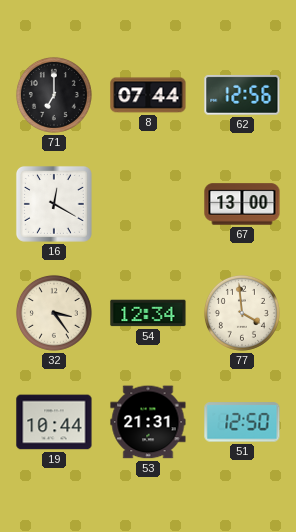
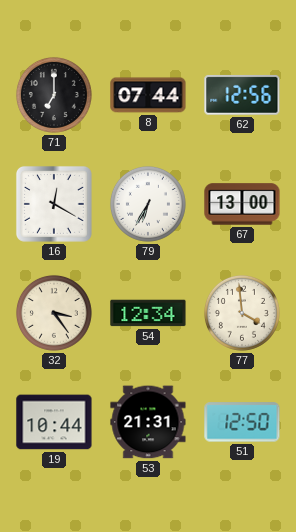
79: none -> 6:35
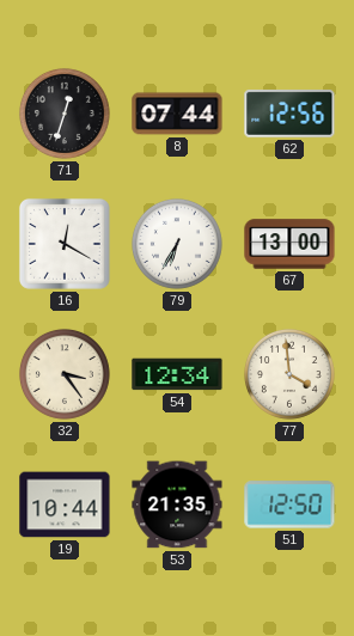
71: 7:00 -> 12:33
53: 21:31 -> 21:35
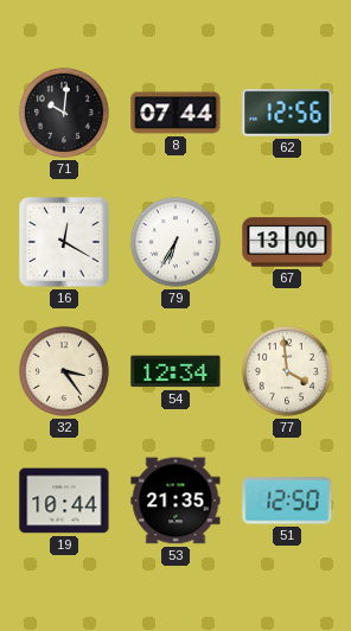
71: 12:33 -> 10:01
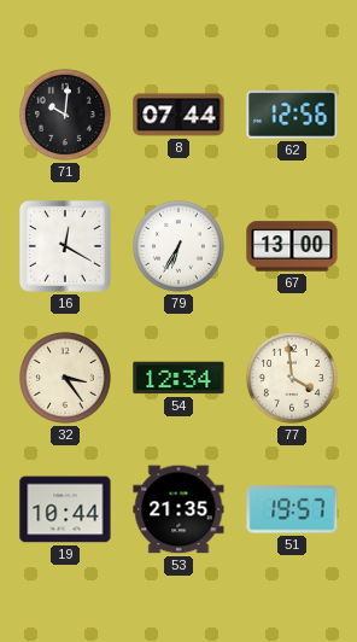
51: 12:50 -> 19:57
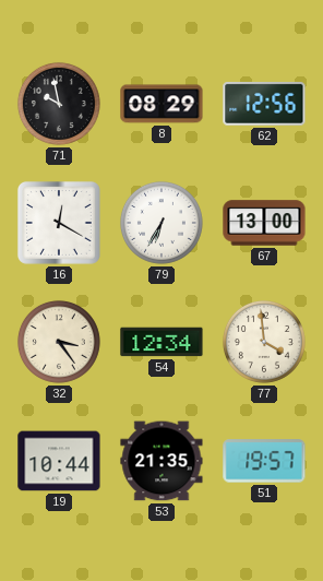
71: 10:01 -> 9:58
8: 07:44 -> 08:29
